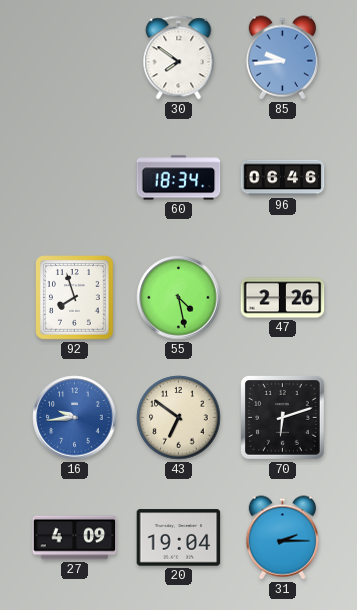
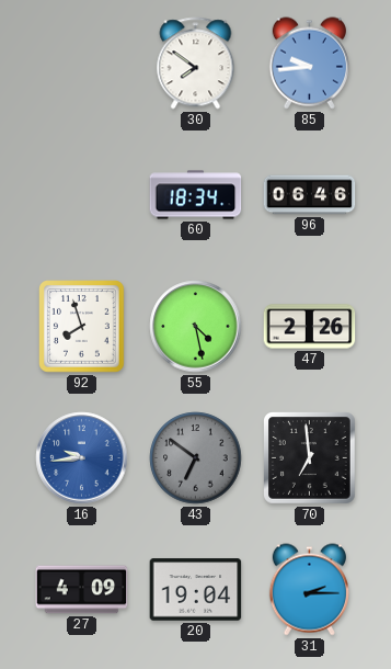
43 dial: cream -> grey
70: 6:12 -> 6:59
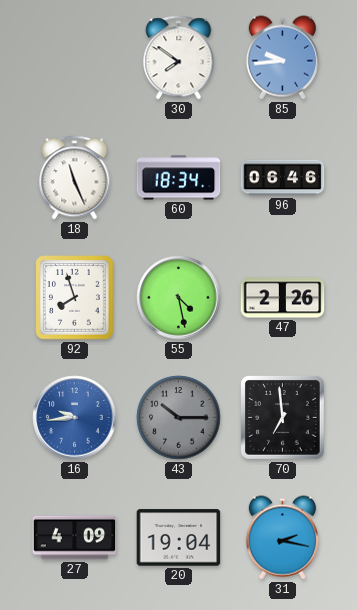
18: none -> 11:26
43: 6:51 -> 10:15
31: 2:15 -> 2:17
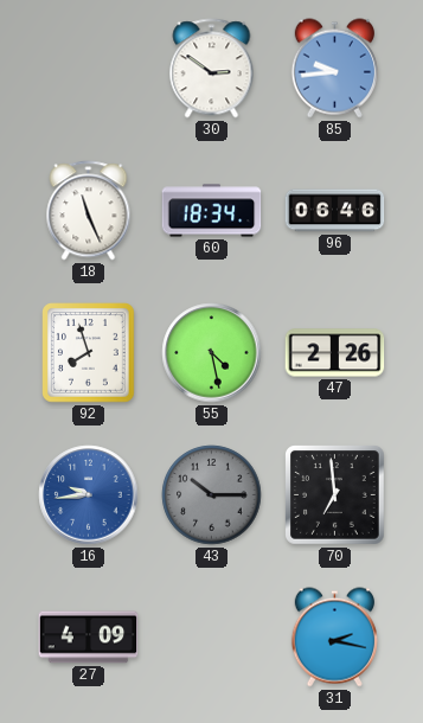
30: 7:51 -> 2:51
20: 19:04 -> none
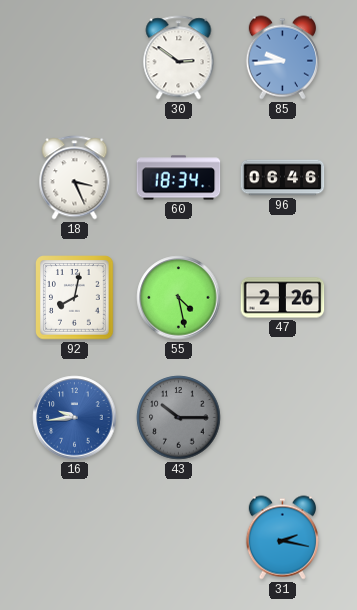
18: 11:26 -> 3:26
92: 7:57 -> 8:02
70: 6:59 -> none
27: 4:09 -> none
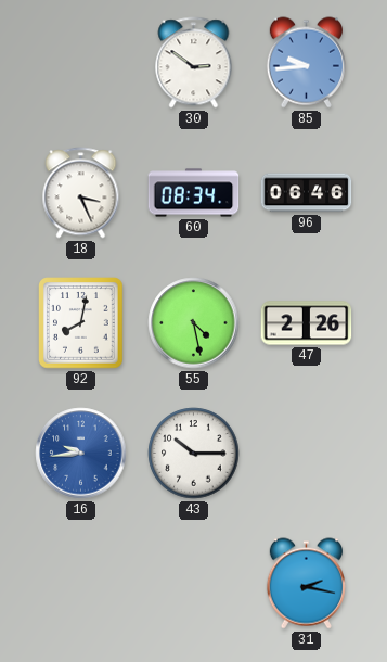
60: 18:34 -> 08:34
43 dial: grey -> white
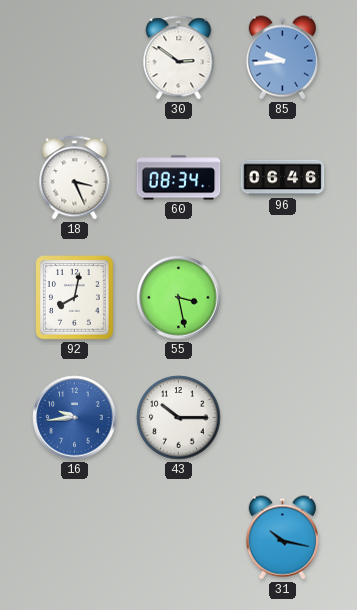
55: 4:28 -> 3:28
47: 2:26 -> none
31: 2:17 -> 10:17
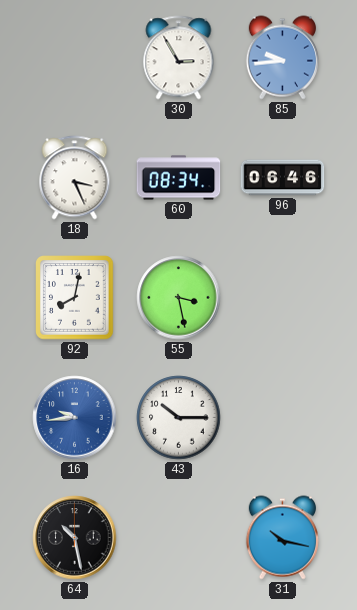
30: 2:51 -> 2:55
64: none -> 10:28
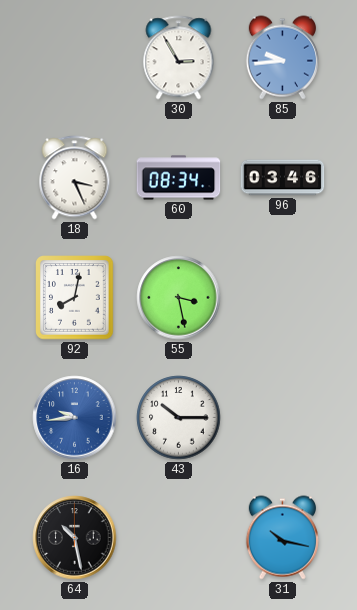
96: 06:46 -> 03:46
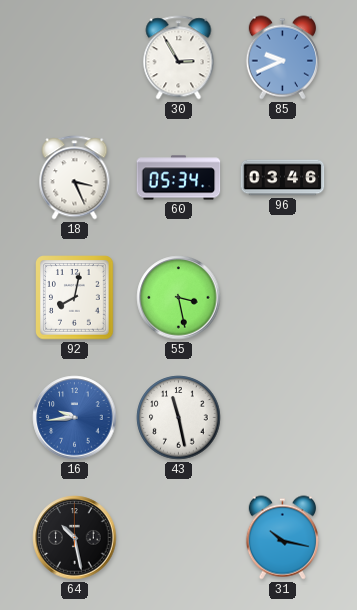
85: 9:44 -> 9:41
60: 08:34 -> 05:34
43: 10:15 -> 11:28
